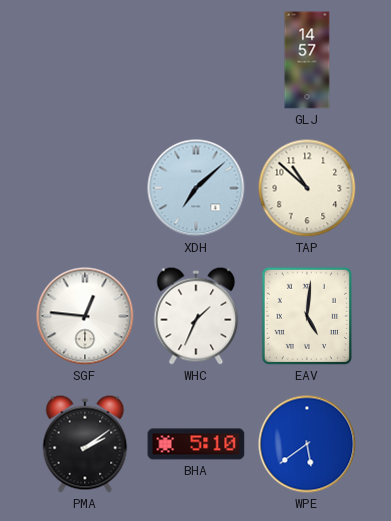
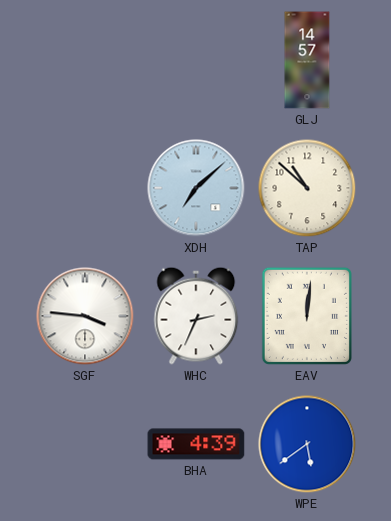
SGF: 12:46 -> 3:46
WHC: 1:34 -> 2:34
EAV: 5:01 -> 12:01
PMA: 2:09 -> none
BHA: 5:10 -> 4:39
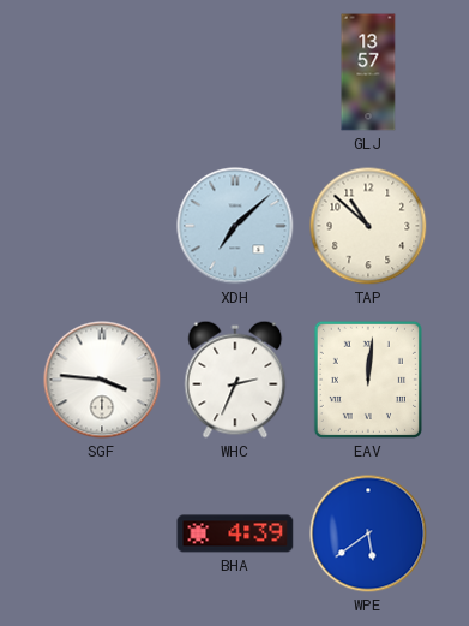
GLJ: 14:57 -> 13:57
